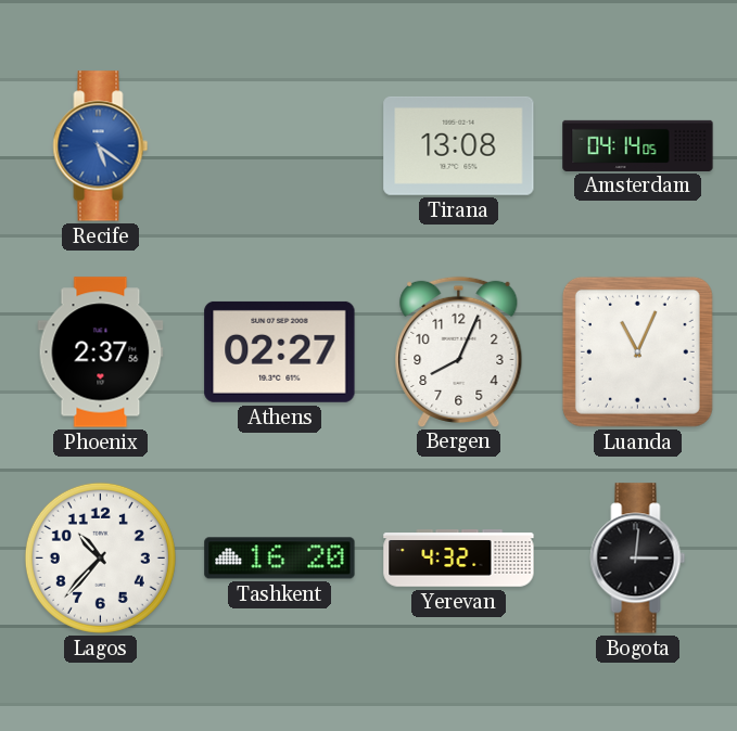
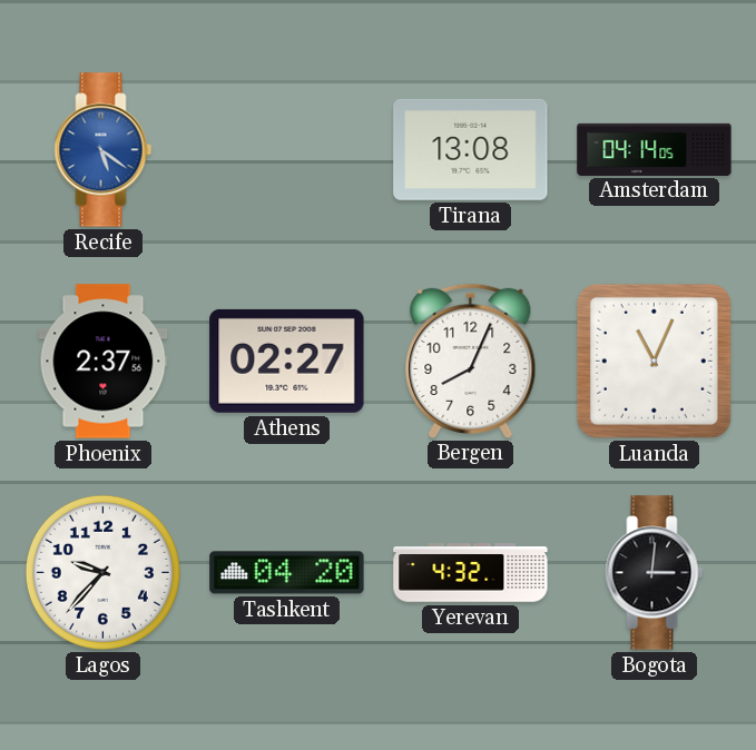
Lagos: 10:37 -> 9:37
Tashkent: 16:20 -> 04:20
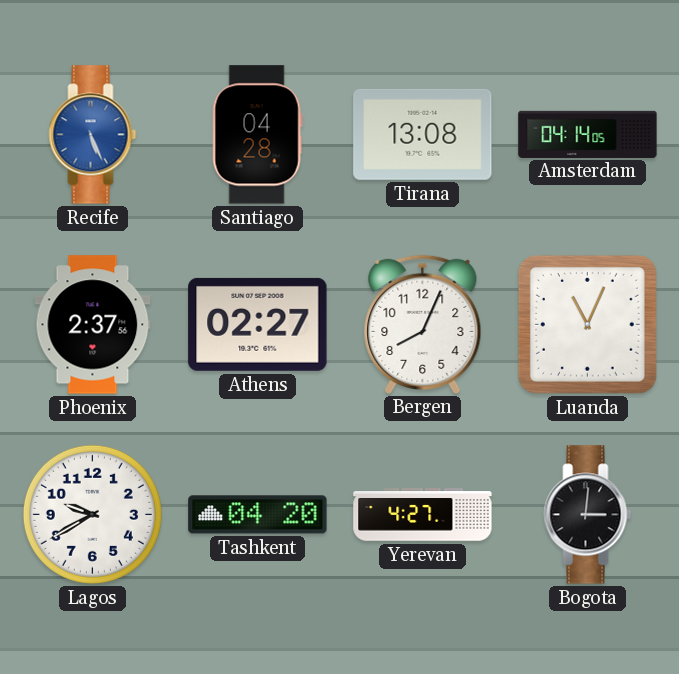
Recife: 5:21 -> 5:26
Santiago: none -> 04:28
Lagos: 9:37 -> 9:40
Yerevan: 4:32 -> 4:27
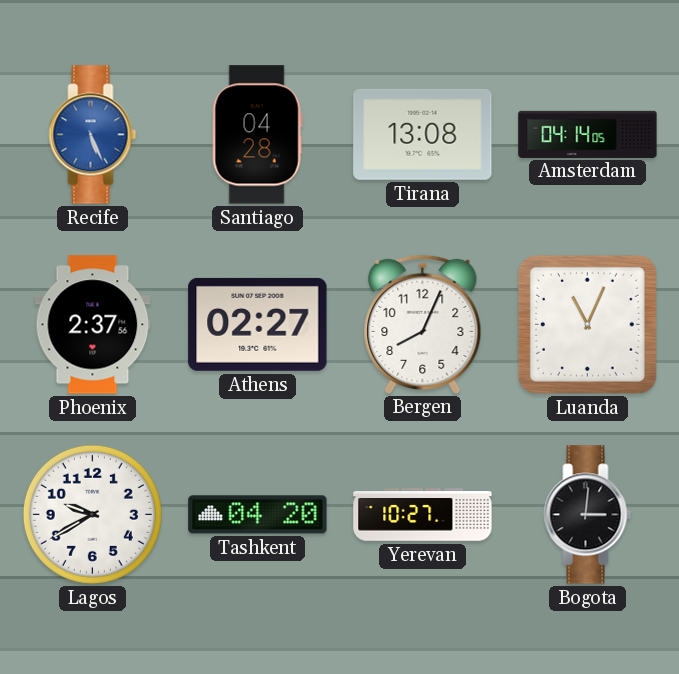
Yerevan: 4:27 -> 10:27
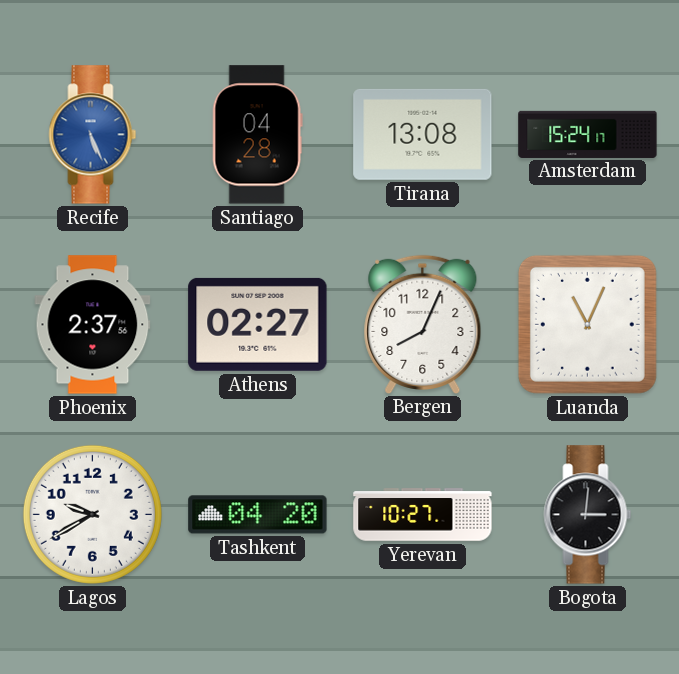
Amsterdam: 04:14 -> 15:24
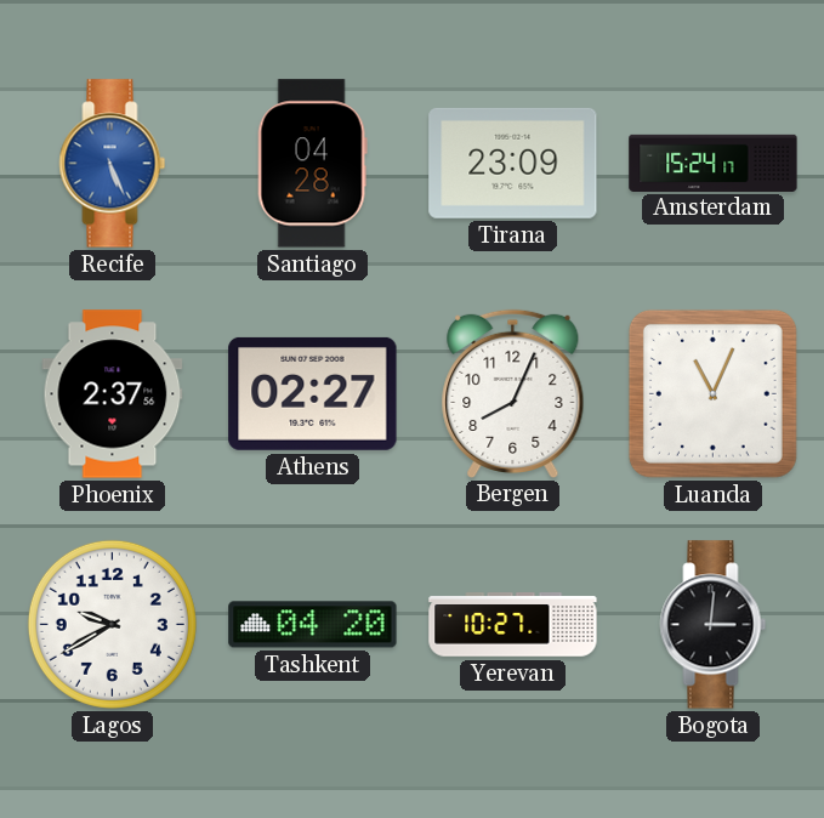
Tirana: 13:08 -> 23:09
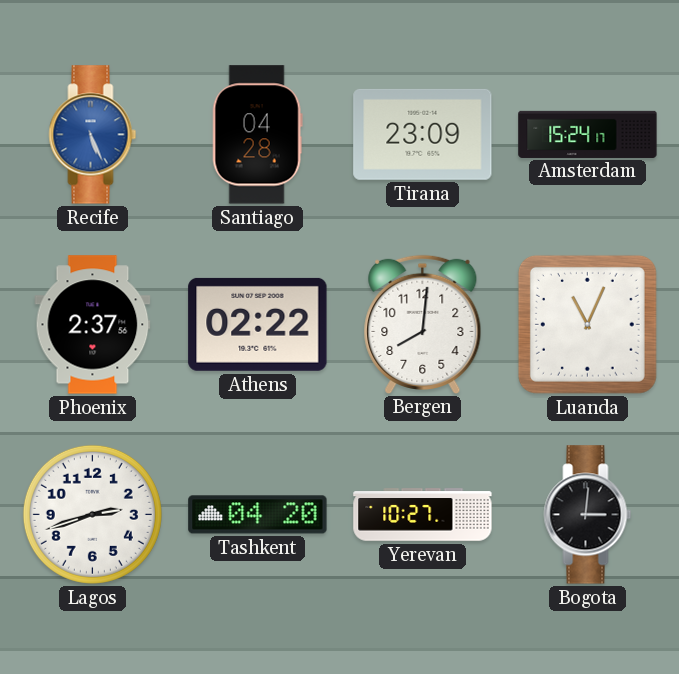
Athens: 02:27 -> 02:22
Bergen: 8:04 -> 8:01
Lagos: 9:40 -> 2:42
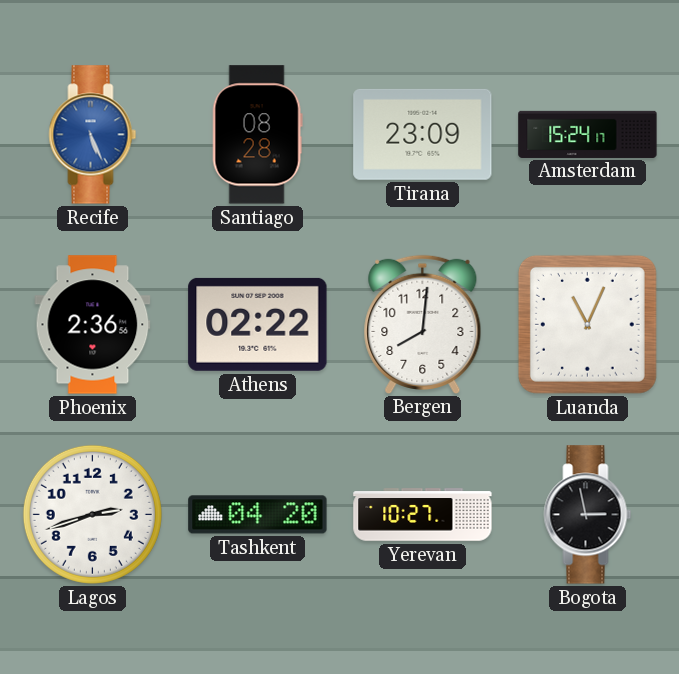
Santiago: 04:28 -> 08:28
Phoenix: 2:37 -> 2:36
Bogota: 3:01 -> 2:58
